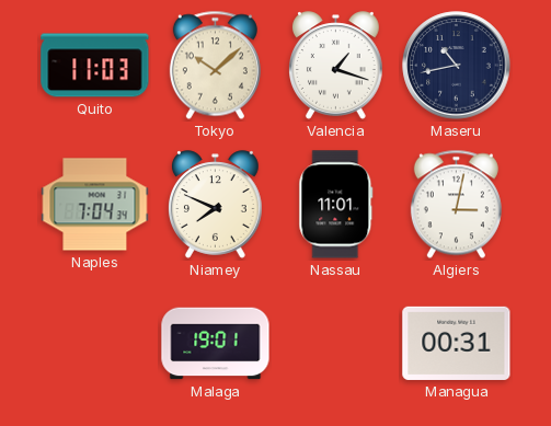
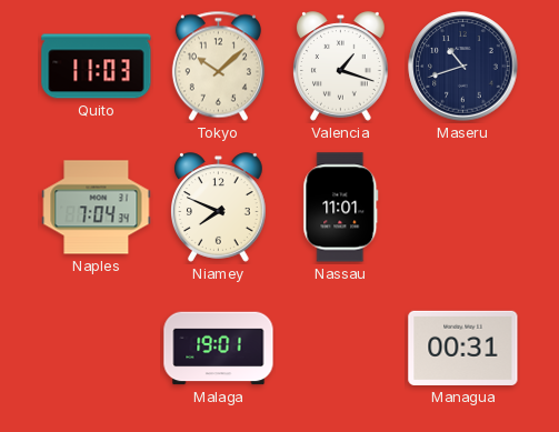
Maseru: 10:43 -> 10:42
Algiers: 3:02 -> none
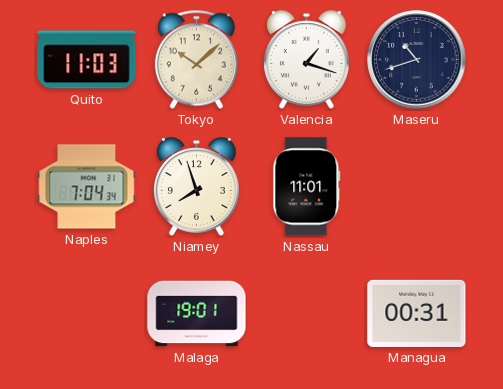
Niamey: 7:49 -> 7:57
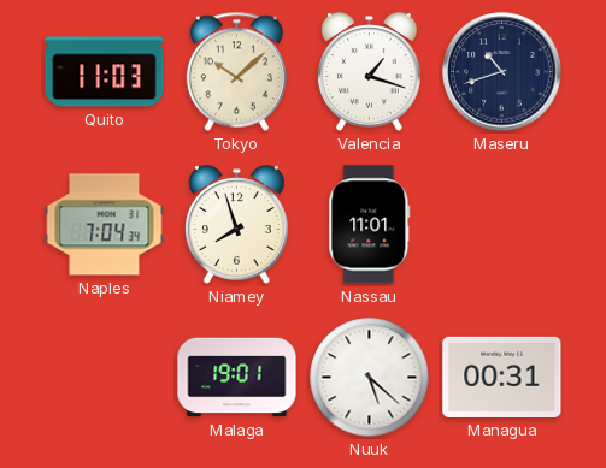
Nuuk: none -> 5:22
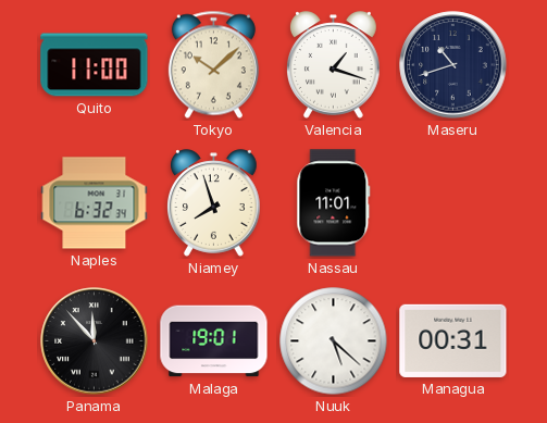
Quito: 11:03 -> 11:00
Naples: 7:04 -> 6:32
Panama: none -> 11:53
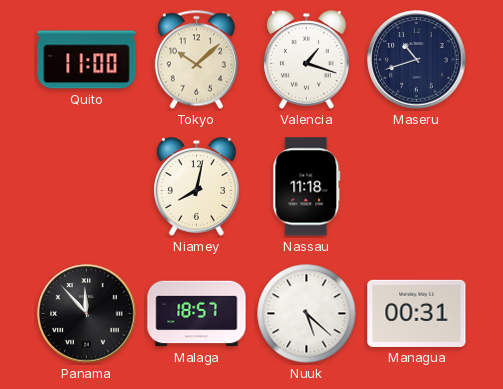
Naples: 6:32 -> none
Niamey: 7:57 -> 8:02
Nassau: 11:01 -> 11:18
Malaga: 19:01 -> 18:57
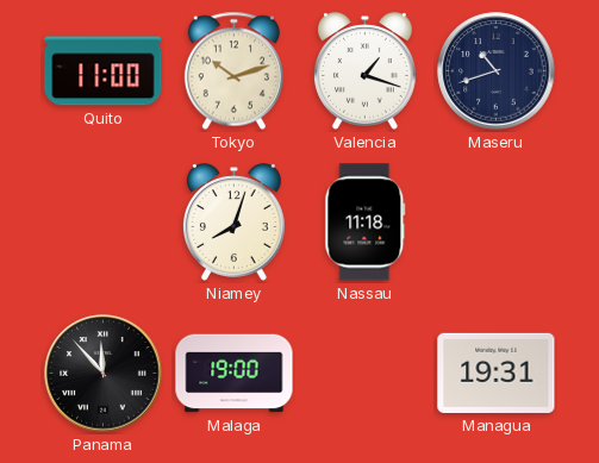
Tokyo: 10:08 -> 10:12
Niamey: 8:02 -> 8:03
Malaga: 18:57 -> 19:00
Nuuk: 5:22 -> none
Managua: 00:31 -> 19:31
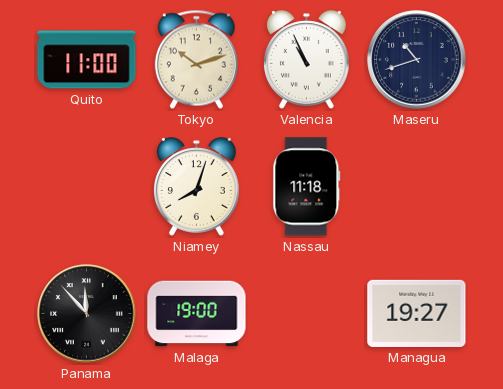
Valencia: 1:18 -> 10:56
Managua: 19:31 -> 19:27
